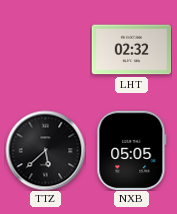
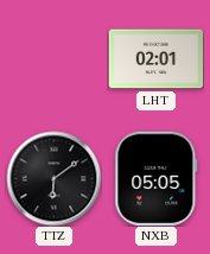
LHT: 02:32 -> 02:01
TTZ: 5:38 -> 6:09
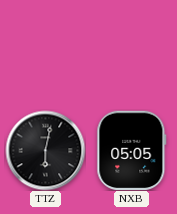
LHT: 02:01 -> none
TTZ: 6:09 -> 6:02
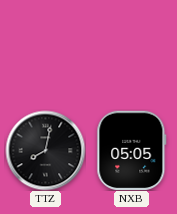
TTZ: 6:02 -> 8:02
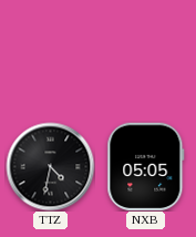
TTZ: 8:02 -> 4:32
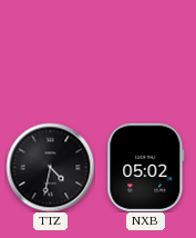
NXB: 05:05 -> 05:02
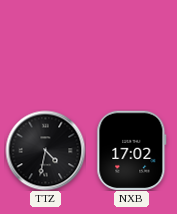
NXB: 05:02 -> 17:02
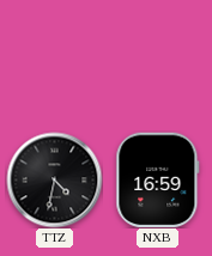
NXB: 17:02 -> 16:59
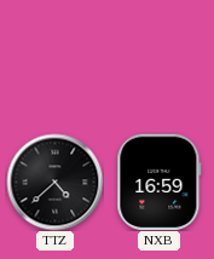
TTZ: 4:32 -> 4:38
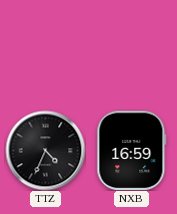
TTZ: 4:38 -> 4:34
